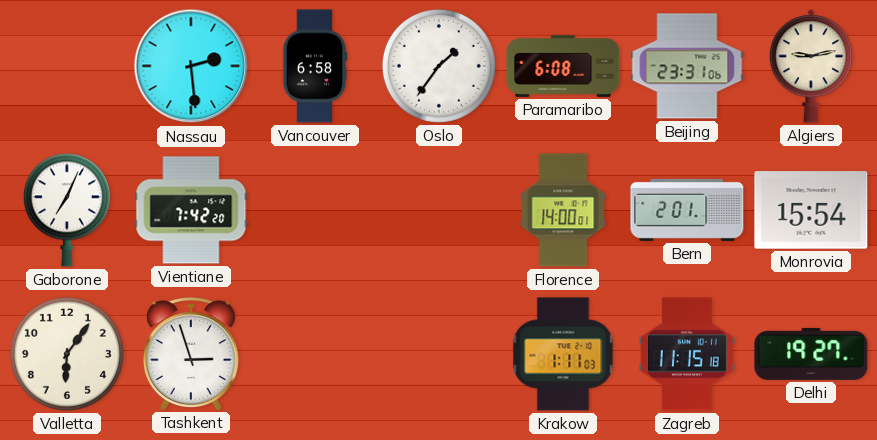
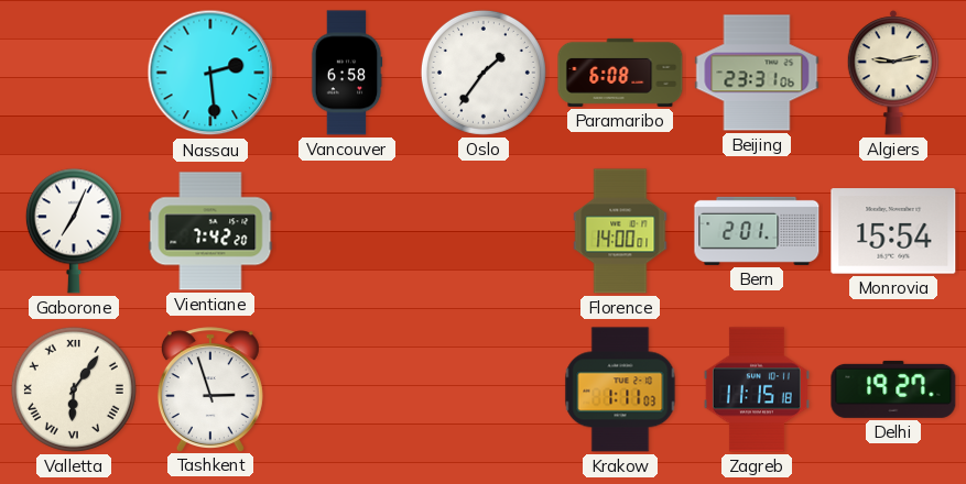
Valletta numerals: Arabic -> Roman
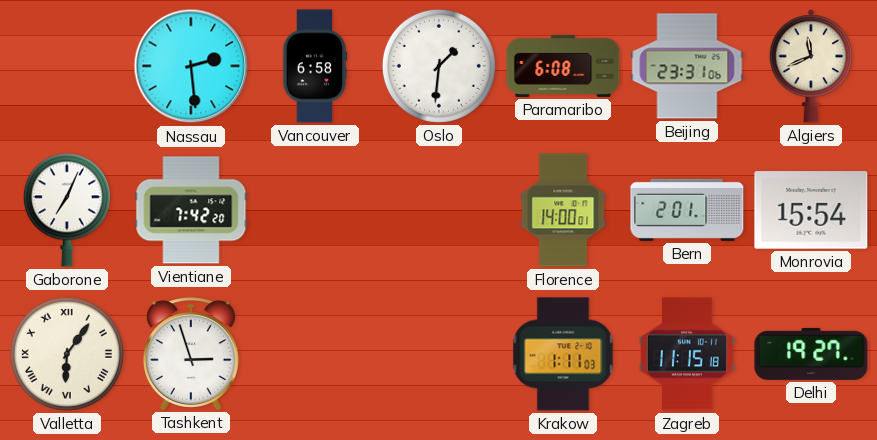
Oslo: 1:36 -> 1:31
Algiers: 9:13 -> 11:41
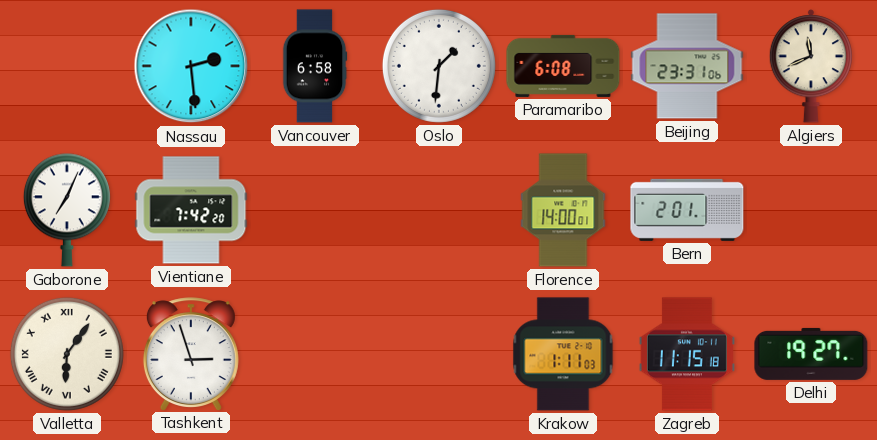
Monrovia: 15:54 -> none
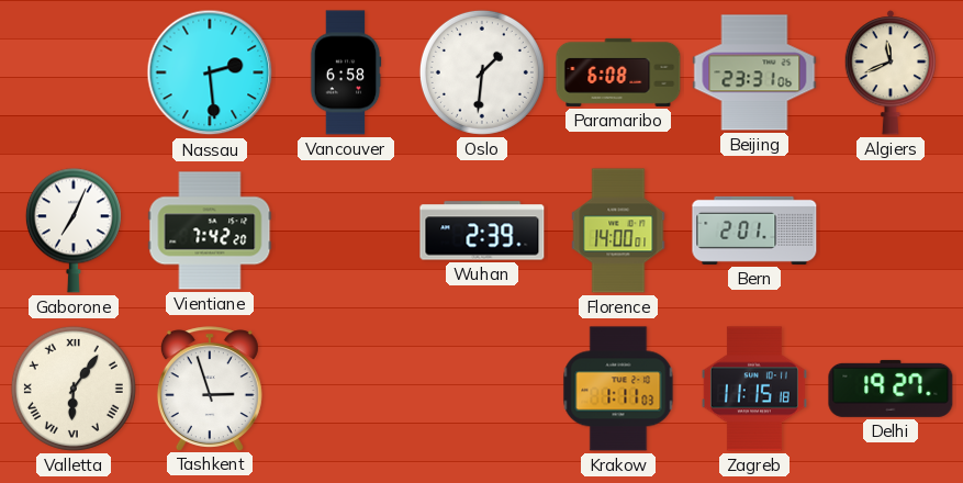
Wuhan: none -> 2:39
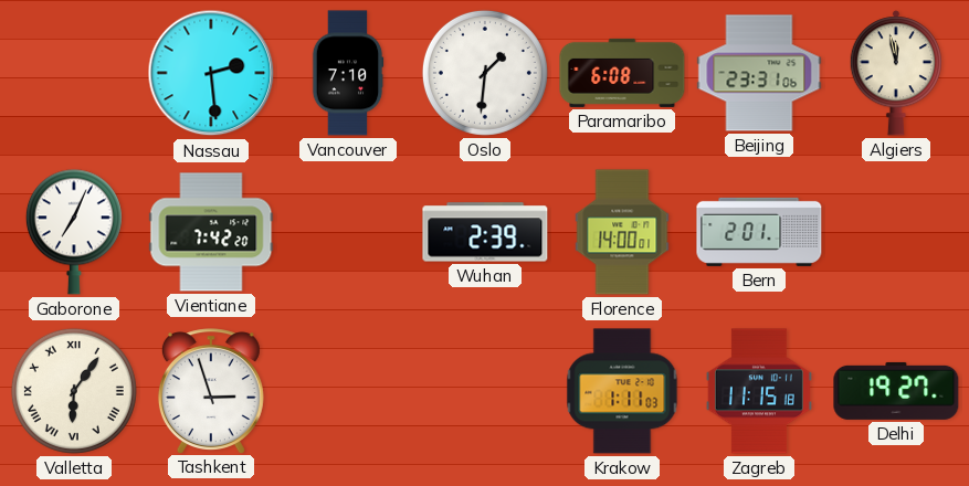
Vancouver: 6:58 -> 7:10
Algiers: 11:41 -> 11:58
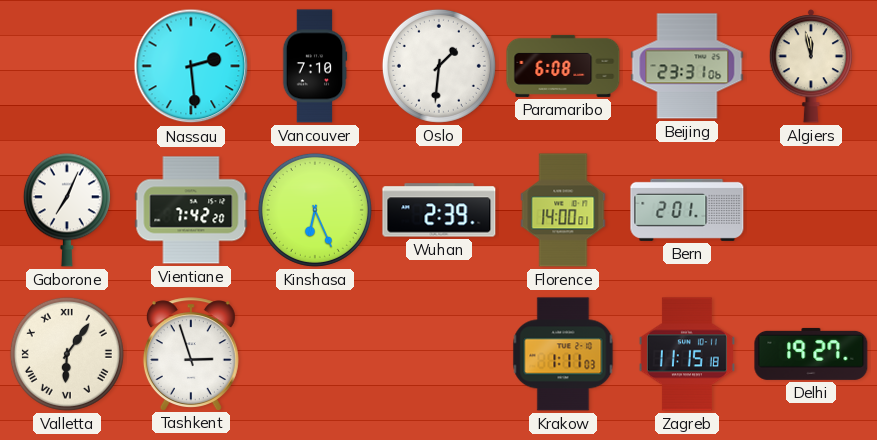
Kinshasa: none -> 6:26
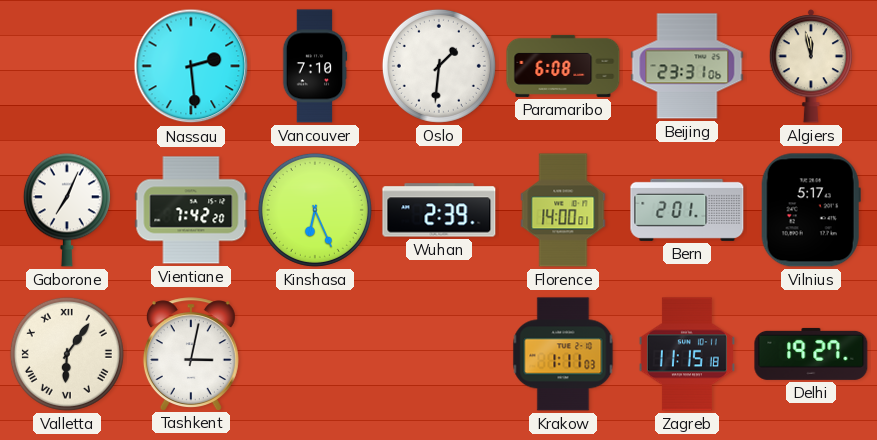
Vilnius: none -> 5:17
Tashkent: 2:57 -> 3:02
